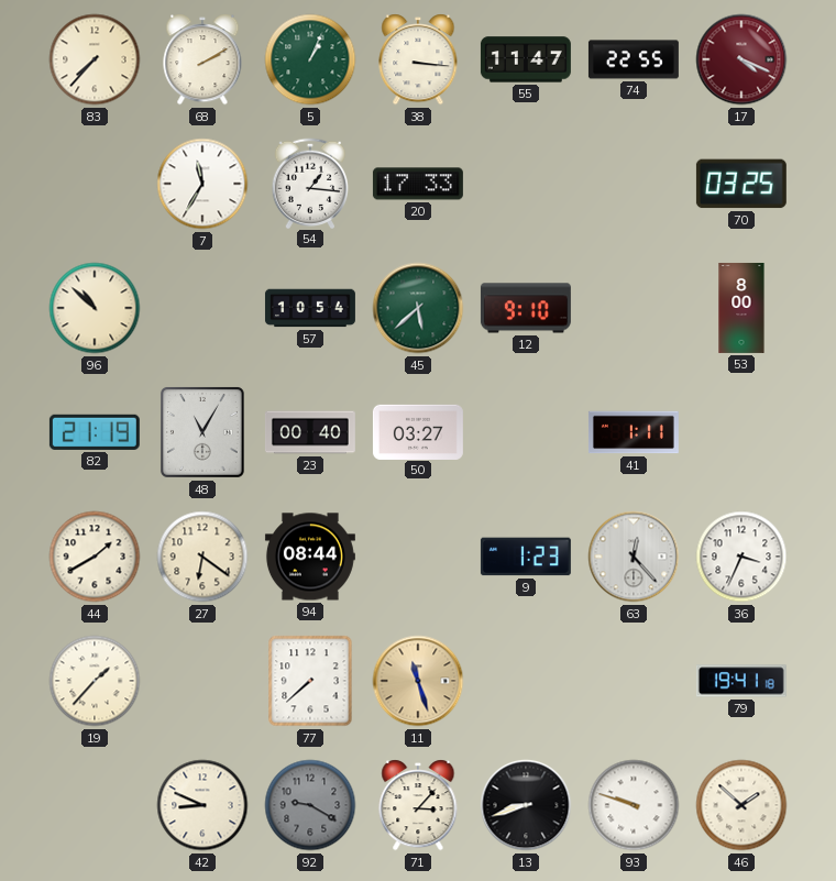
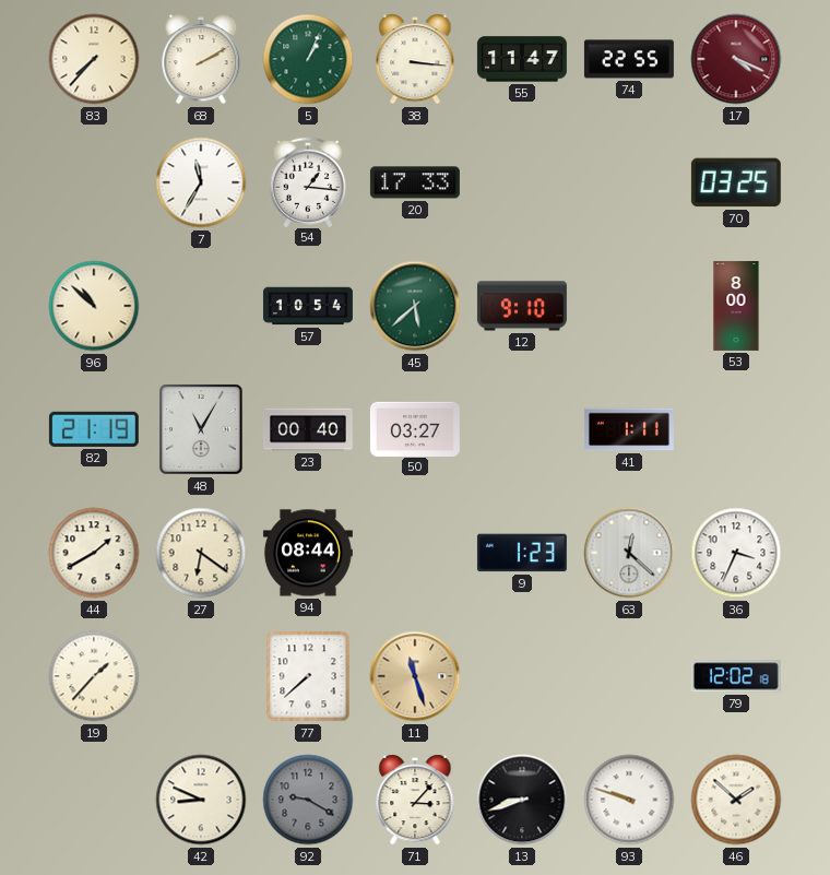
63: 12:23 -> 12:22
79: 19:41 -> 12:02
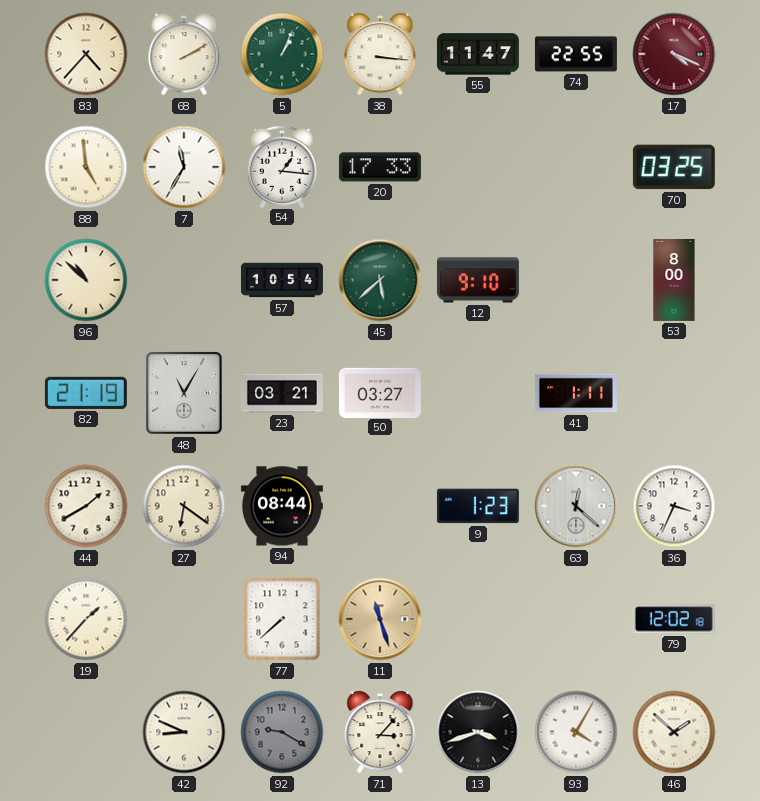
83: 7:37 -> 4:37
88: none -> 4:59
23: 00:40 -> 03:21
13: 8:42 -> 3:42
93: 9:48 -> 4:05
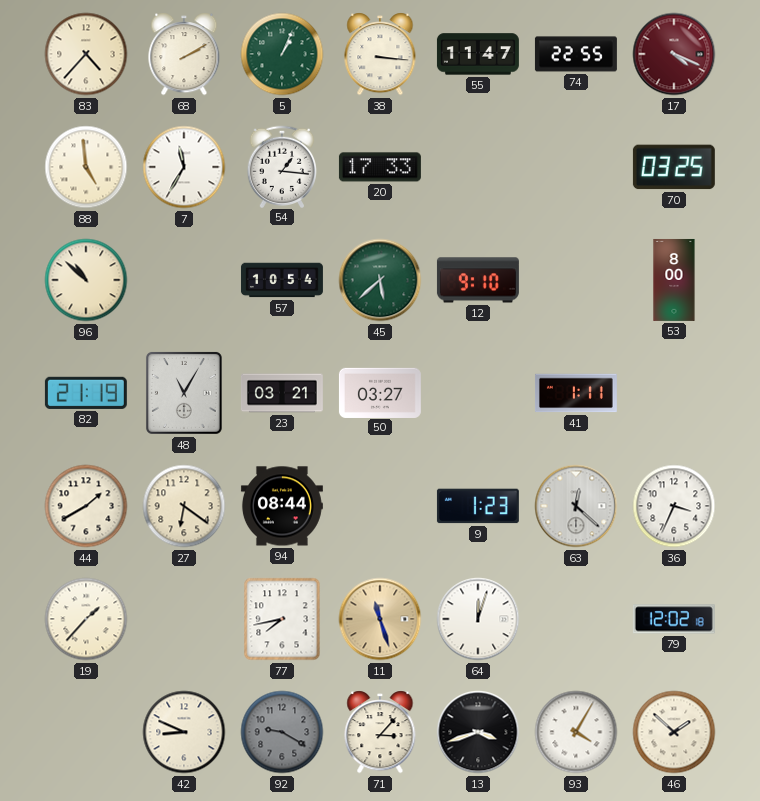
77: 7:38 -> 7:43
64: none -> 12:03
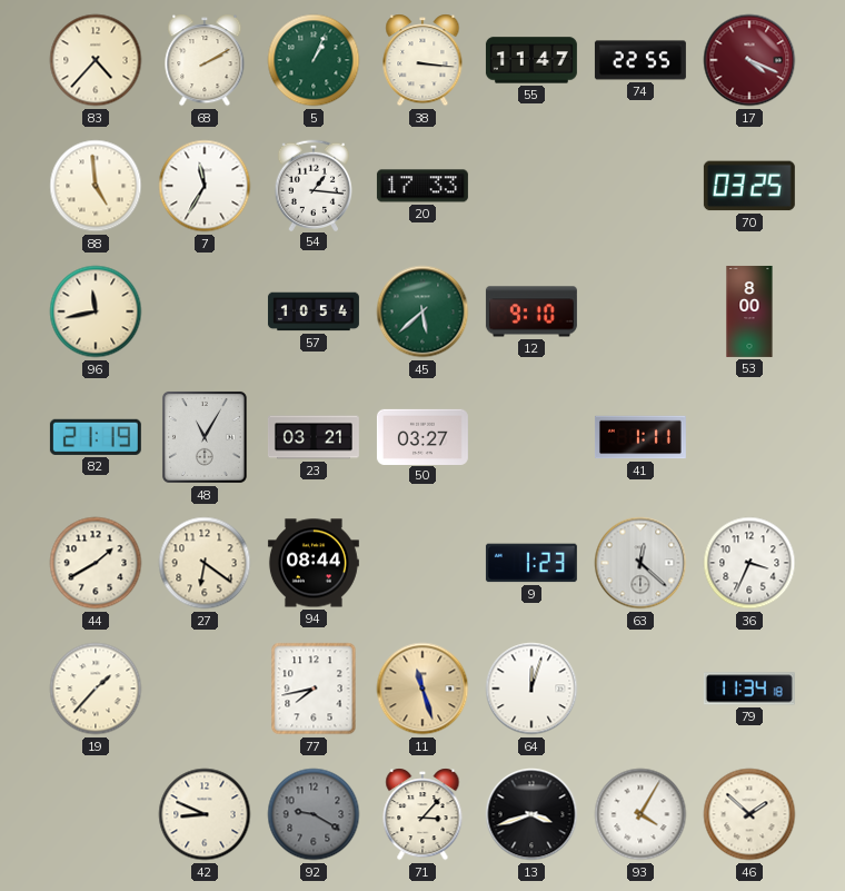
96: 10:52 -> 11:43
79: 12:02 -> 11:34
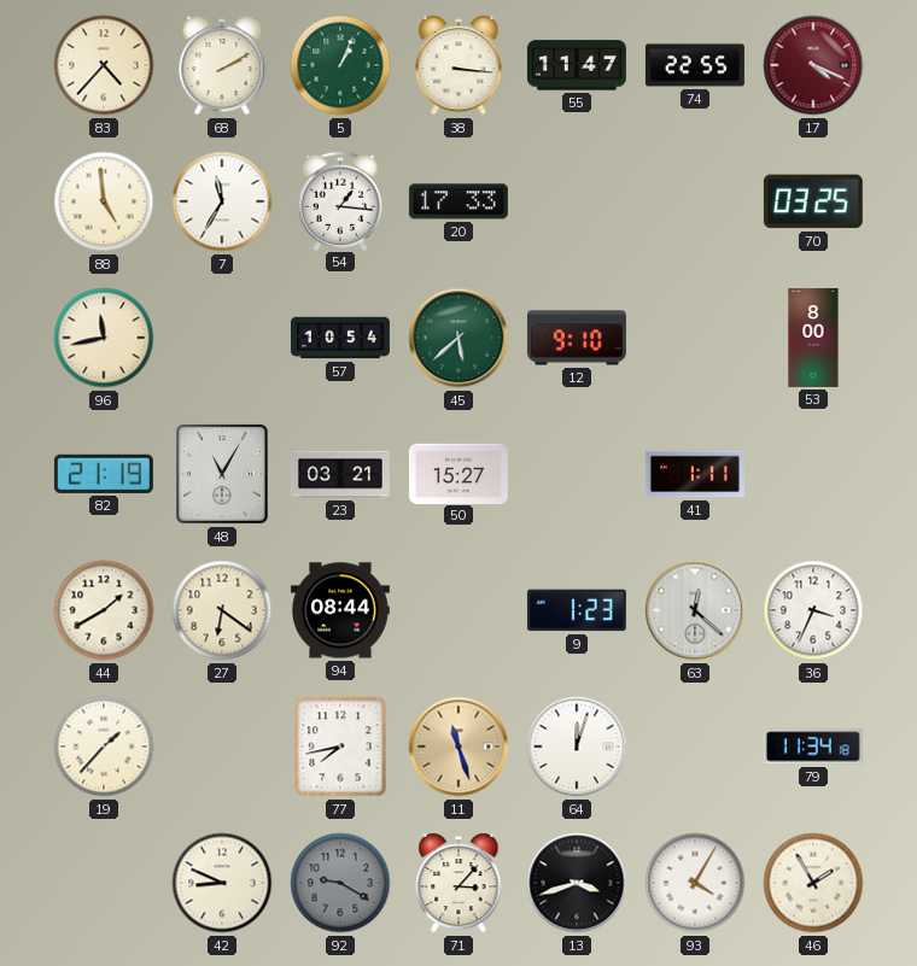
50: 03:27 -> 15:27
46: 1:52 -> 1:55
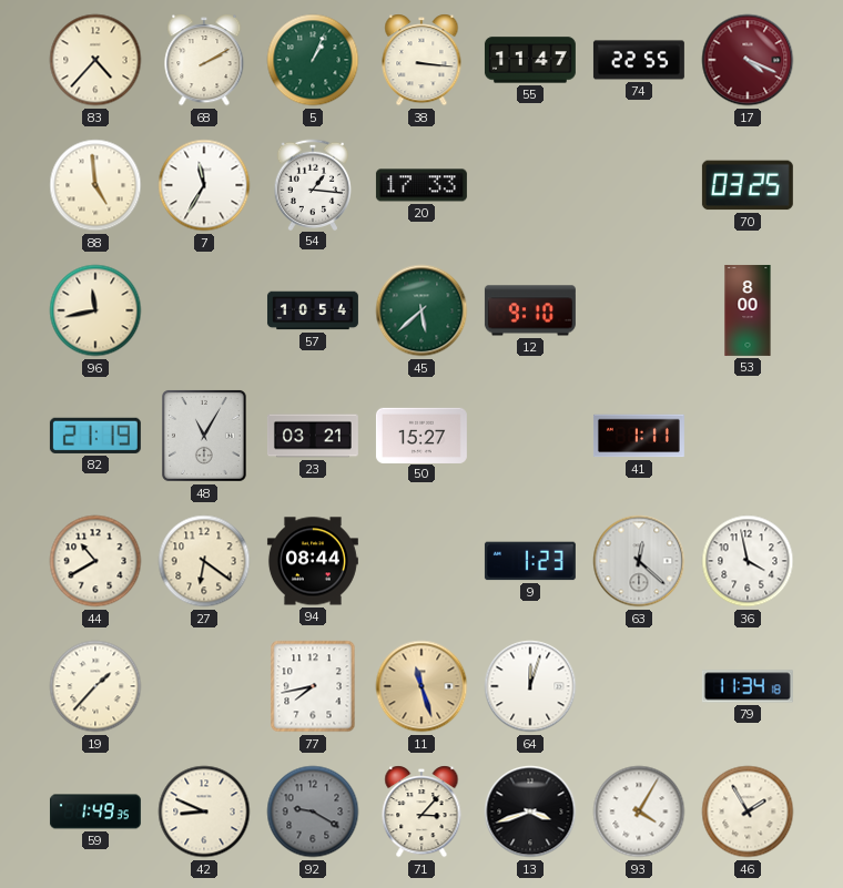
44: 1:40 -> 10:40
36: 3:34 -> 3:58
59: none -> 1:49
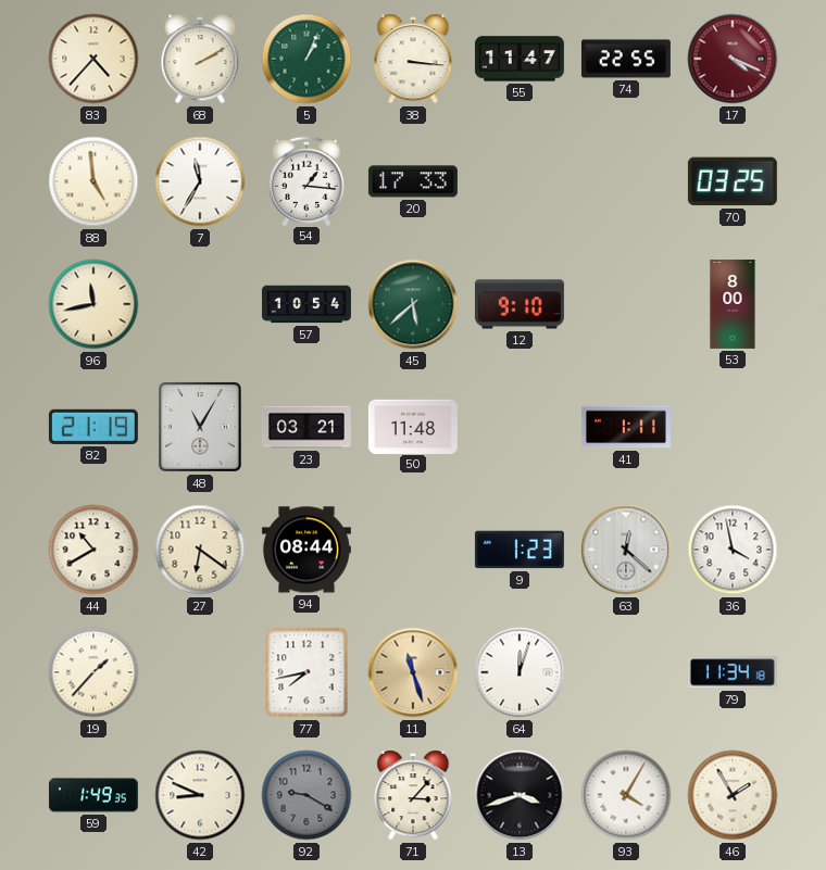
50: 15:27 -> 11:48
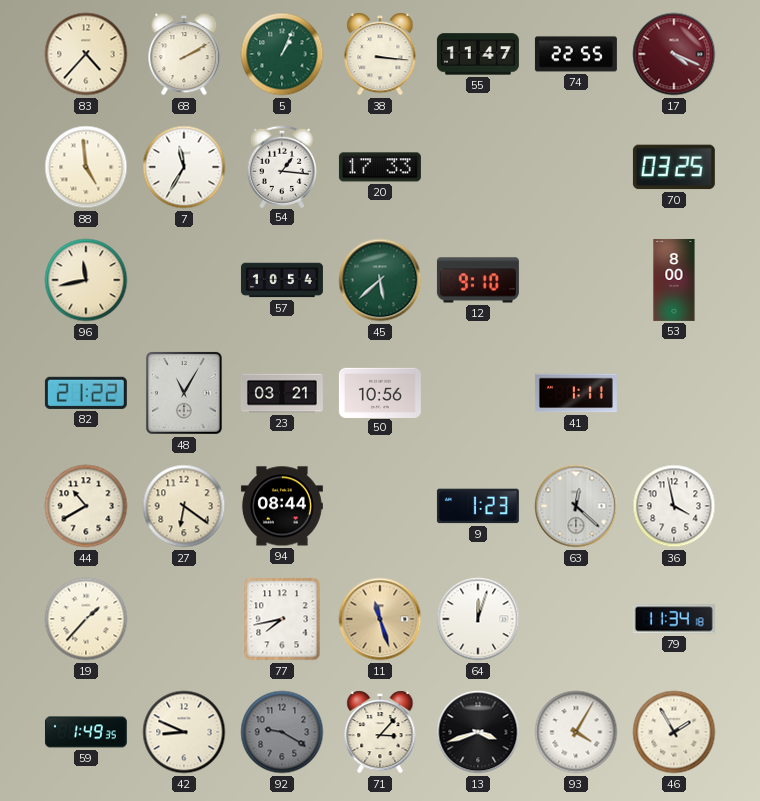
82: 21:19 -> 21:22
50: 11:48 -> 10:56
